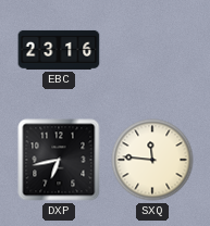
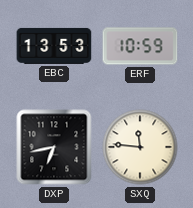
EBC: 23:16 -> 13:53
ERF: none -> 10:59
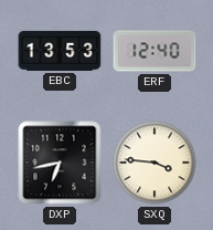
ERF: 10:59 -> 12:40
SXQ: 11:46 -> 3:46
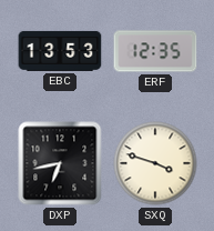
ERF: 12:40 -> 12:35
SXQ: 3:46 -> 3:48
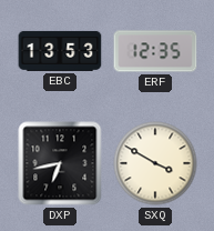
SXQ: 3:48 -> 3:50
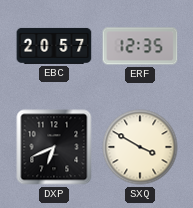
EBC: 13:53 -> 20:57
DXP: 6:43 -> 6:41
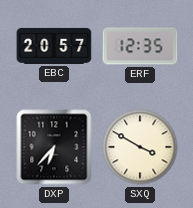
DXP: 6:41 -> 6:37
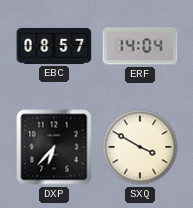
EBC: 20:57 -> 08:57
ERF: 12:35 -> 14:04
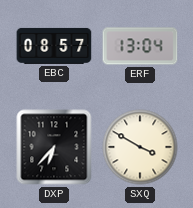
ERF: 14:04 -> 13:04
